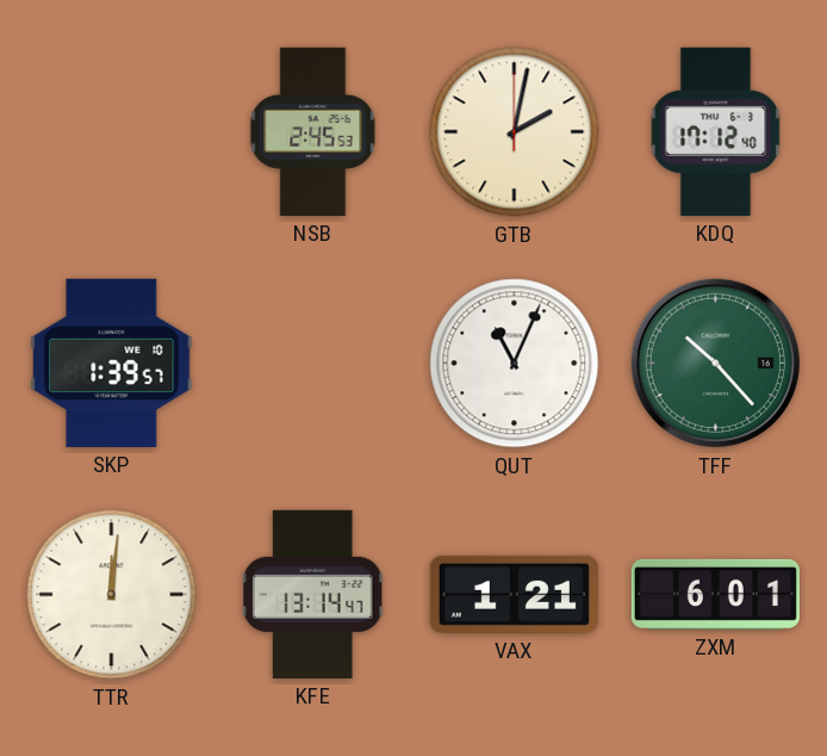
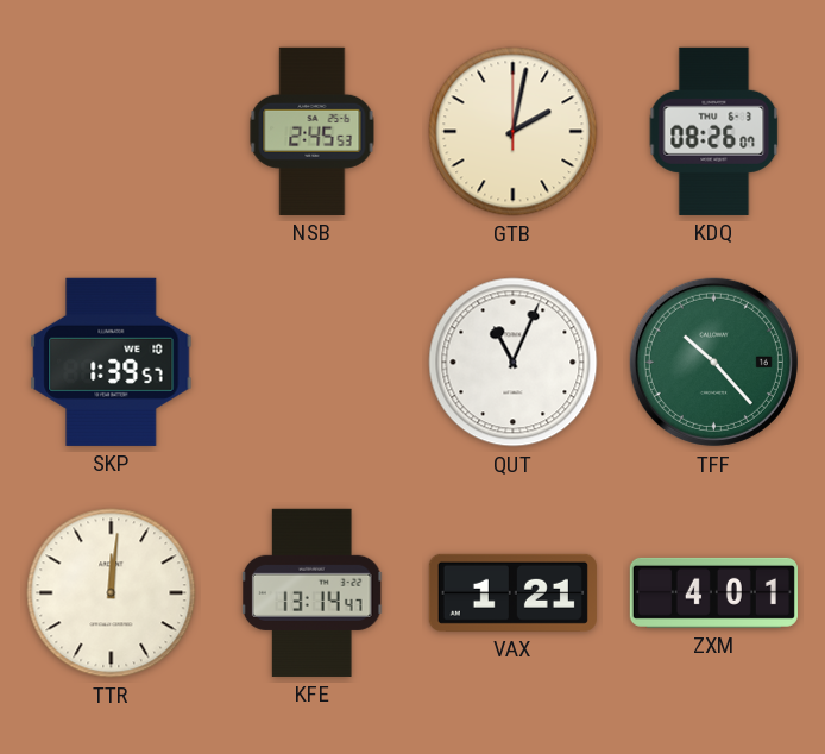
KDQ: 17:12 -> 08:26
ZXM: 6:01 -> 4:01
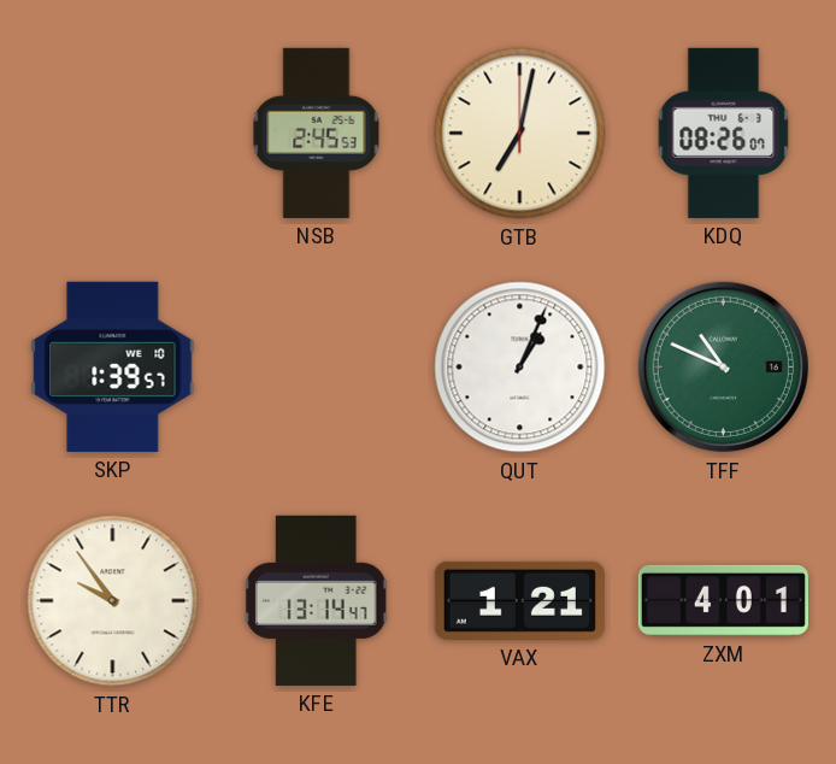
GTB: 2:02 -> 7:02
QUT: 11:04 -> 1:04
TFF: 10:23 -> 10:49
TTR: 12:01 -> 9:54
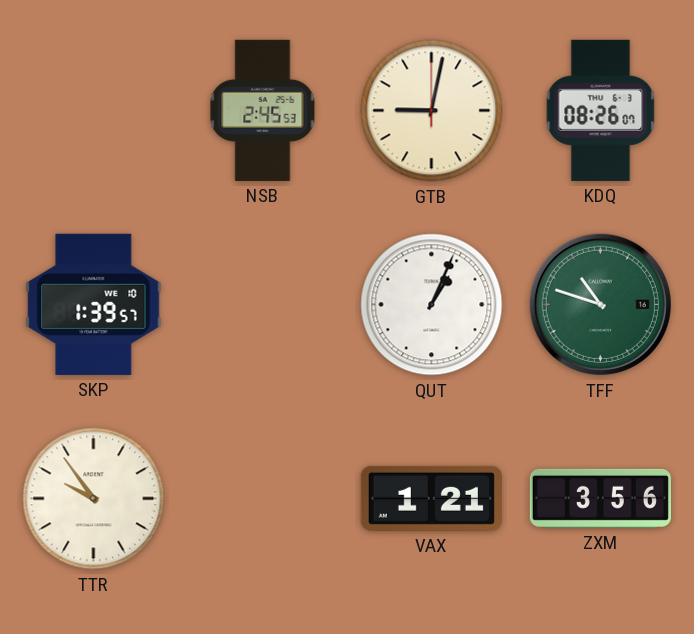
GTB: 7:02 -> 9:02
TFF: 10:49 -> 10:48
KFE: 13:14 -> none
ZXM: 4:01 -> 3:56
